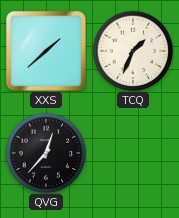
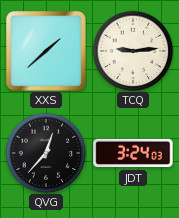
TCQ: 1:34 -> 9:14
JDT: none -> 3:24
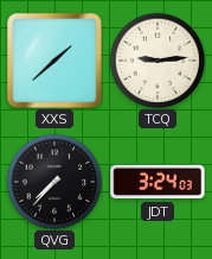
QVG: 12:37 -> 7:37
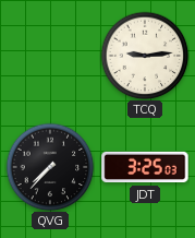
XXS: 1:38 -> none
JDT: 3:24 -> 3:25
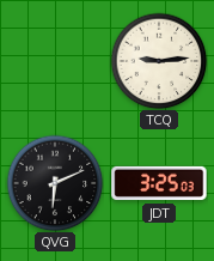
QVG: 7:37 -> 6:11
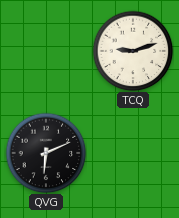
TCQ: 9:14 -> 9:12
JDT: 3:25 -> none
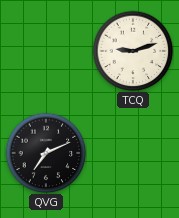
QVG: 6:11 -> 7:11
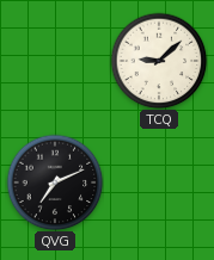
TCQ: 9:12 -> 9:08
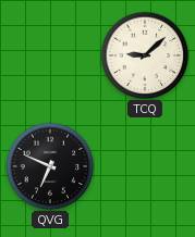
QVG: 7:11 -> 6:49
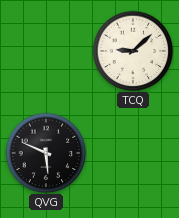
QVG: 6:49 -> 5:49
